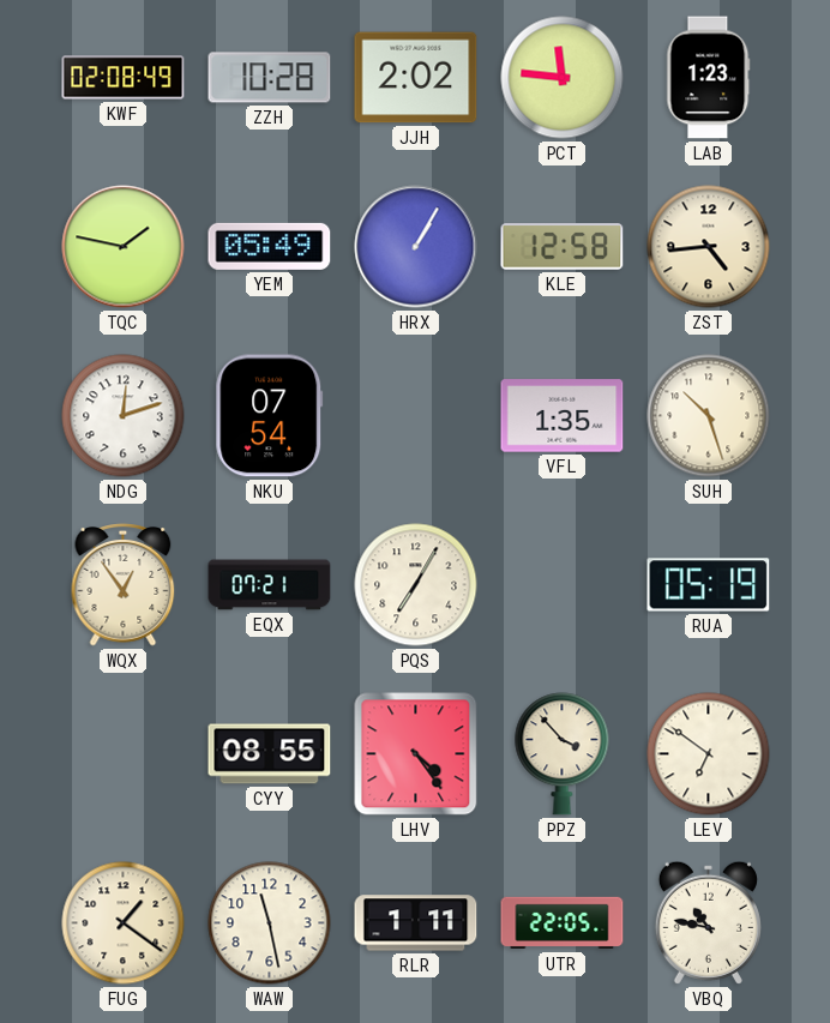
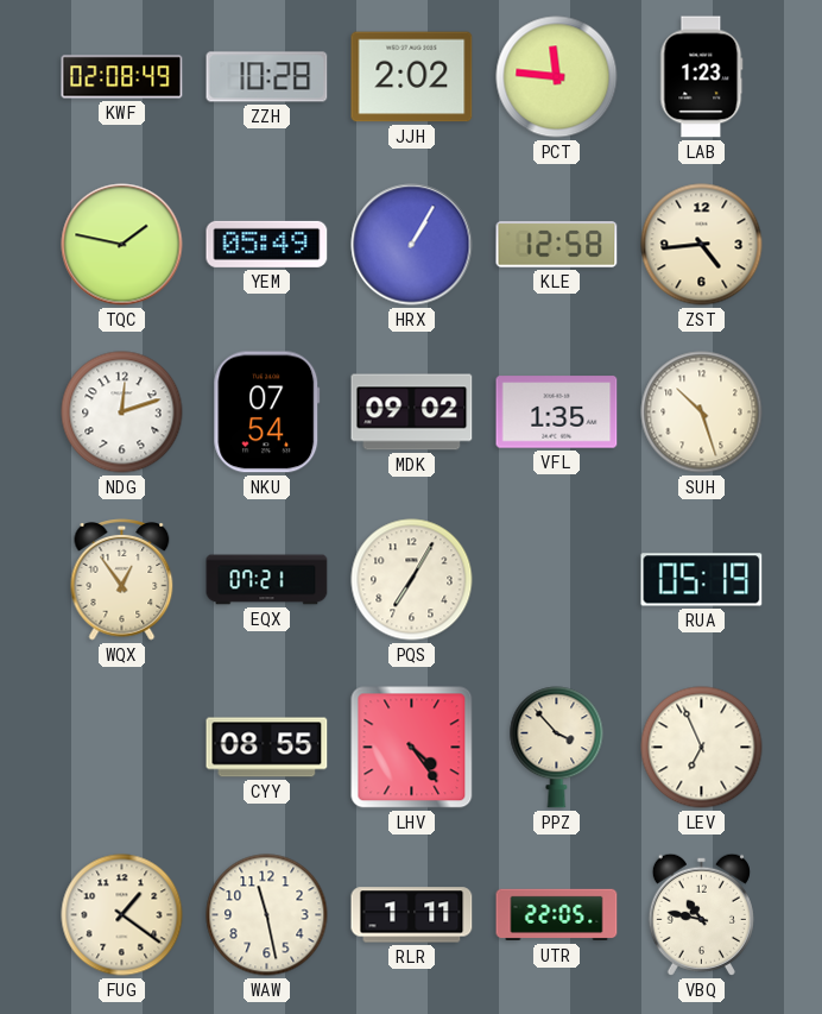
MDK: none -> 09:02
LEV: 6:51 -> 6:56
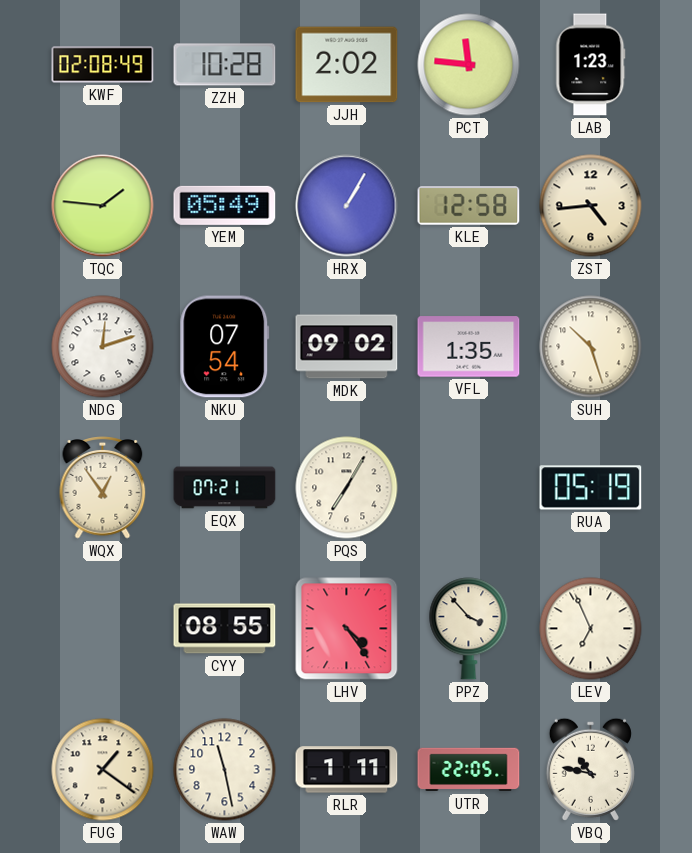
TQC: 1:47 -> 1:46
